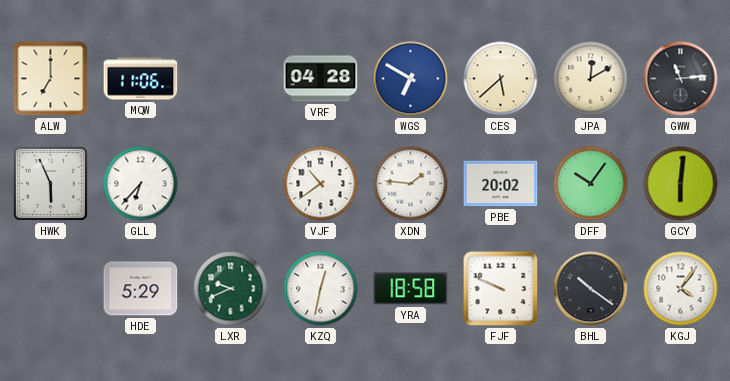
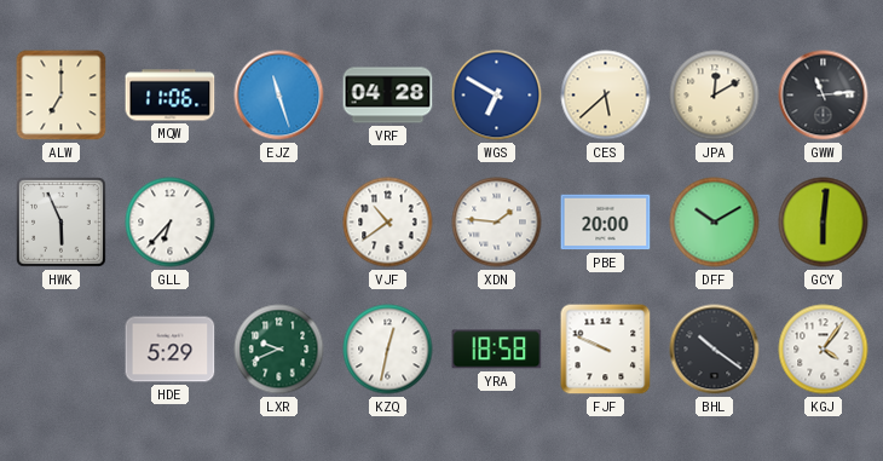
EJZ: none -> 11:27
PBE: 20:02 -> 20:00
DFF: 10:06 -> 10:10
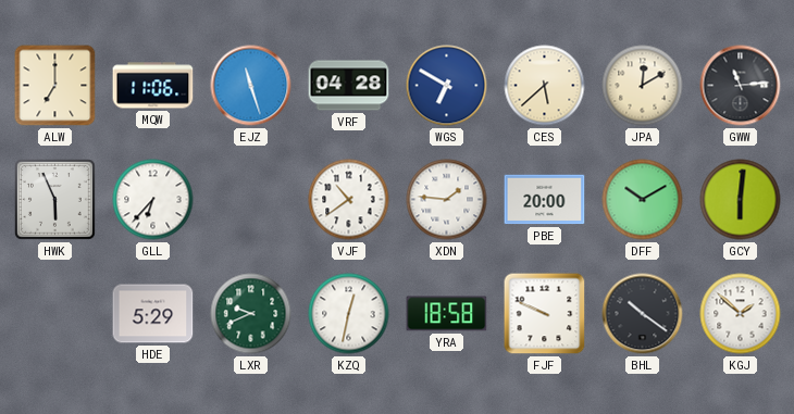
KGJ: 4:06 -> 1:52
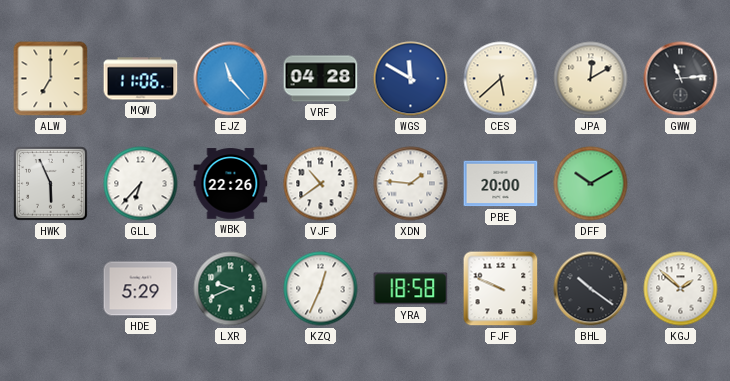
EJZ: 11:27 -> 11:23
WGS: 6:50 -> 11:50
WBK: none -> 22:26
GCY: 6:01 -> none
KZQ: 12:32 -> 12:34
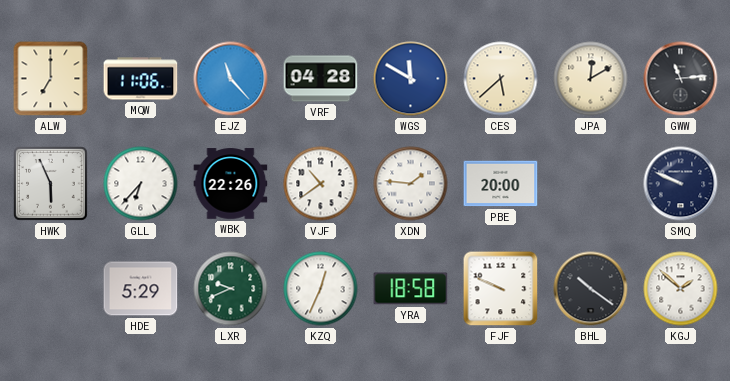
DFF: 10:10 -> none
SMQ: none -> 9:49
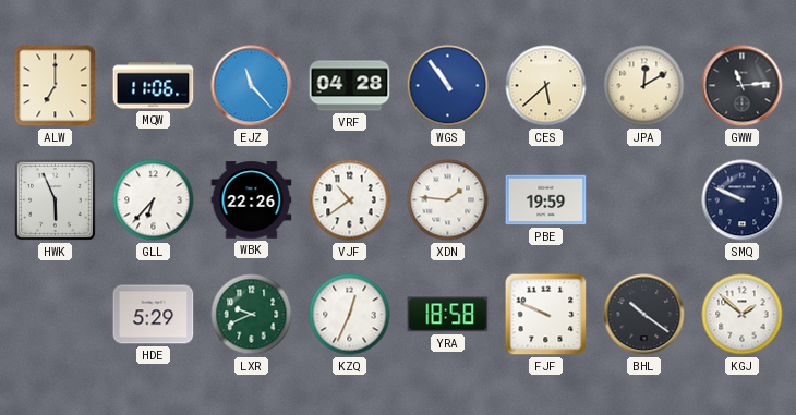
WGS: 11:50 -> 10:54
PBE: 20:00 -> 19:59
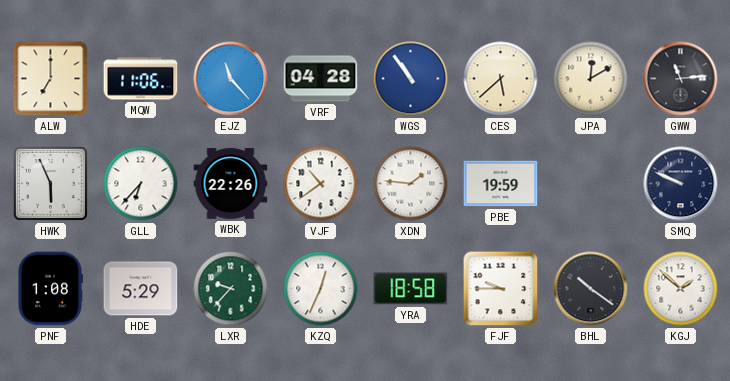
PNF: none -> 1:08
LXR: 9:41 -> 9:37
FJF: 9:49 -> 9:45
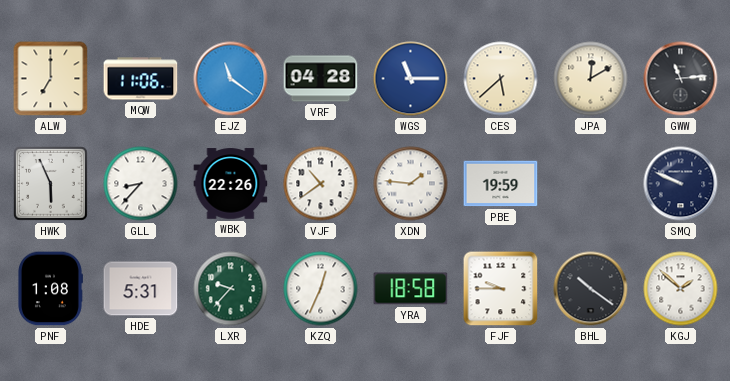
EJZ: 11:23 -> 11:21
WGS: 10:54 -> 11:15
GLL: 6:37 -> 8:37
HDE: 5:29 -> 5:31
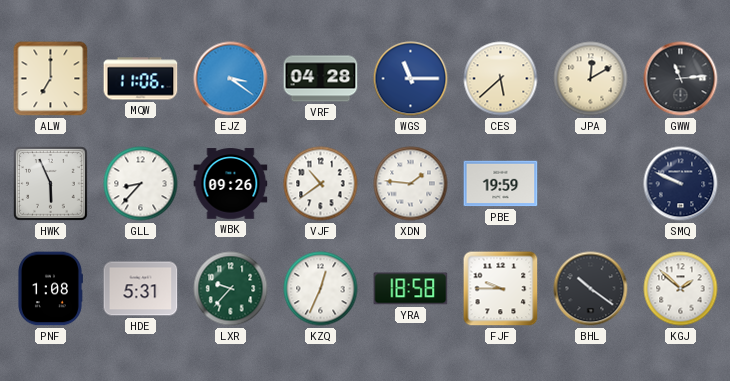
EJZ: 11:21 -> 3:21
WBK: 22:26 -> 09:26
